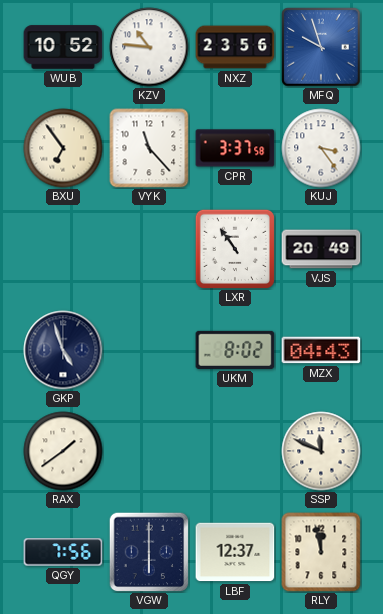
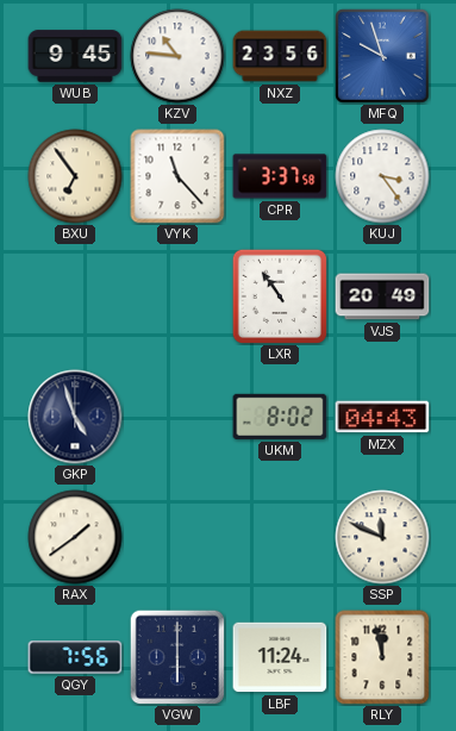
WUB: 10:52 -> 9:45
LBF: 12:37 -> 11:24
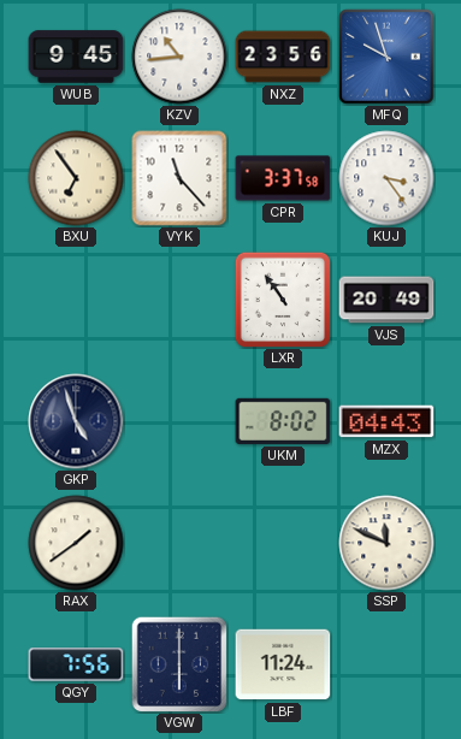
KZV: 10:46 -> 10:44
RLY: 11:58 -> none
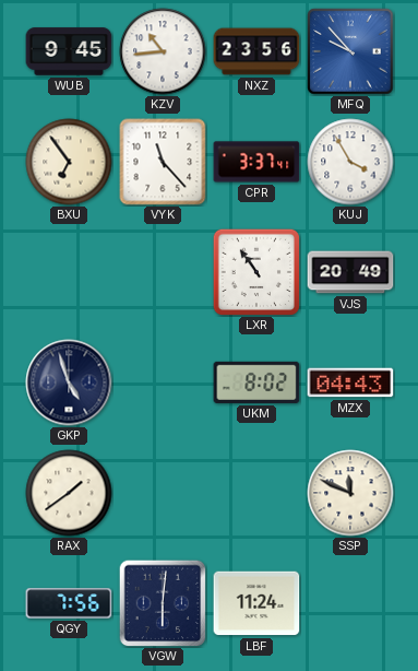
MFQ: 9:57 -> 9:53
CPR: 3:37:58 -> 3:37:41
KUJ: 3:24 -> 3:55
VGW: 6:00 -> 6:01
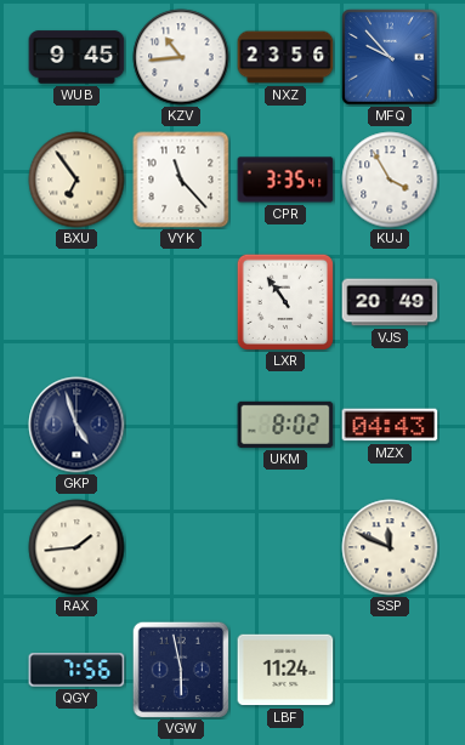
CPR: 3:37 -> 3:35
RAX: 1:39 -> 1:44
VGW: 6:01 -> 5:58
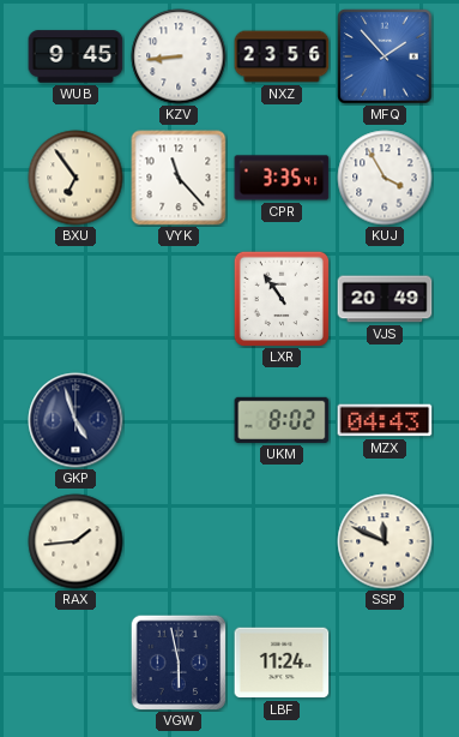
KZV: 10:44 -> 8:44
MFQ: 9:53 -> 1:53
QGY: 7:56 -> none
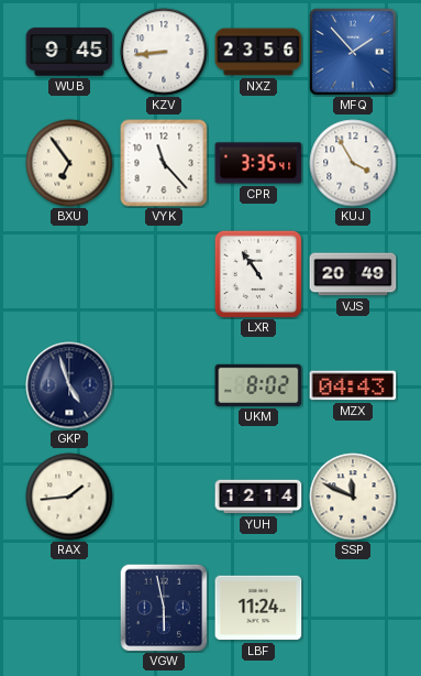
YUH: none -> 12:14
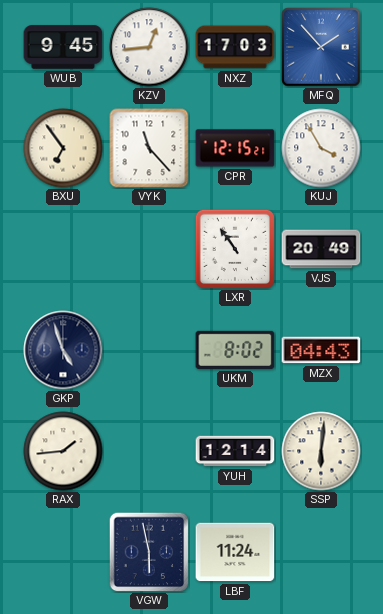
KZV: 8:44 -> 12:44
NXZ: 23:56 -> 17:03
CPR: 3:35 -> 12:15
SSP: 11:49 -> 6:01
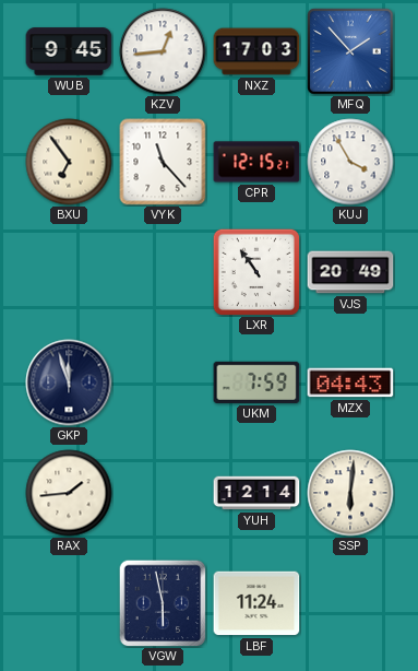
GKP: 4:57 -> 11:57
UKM: 8:02 -> 7:59
